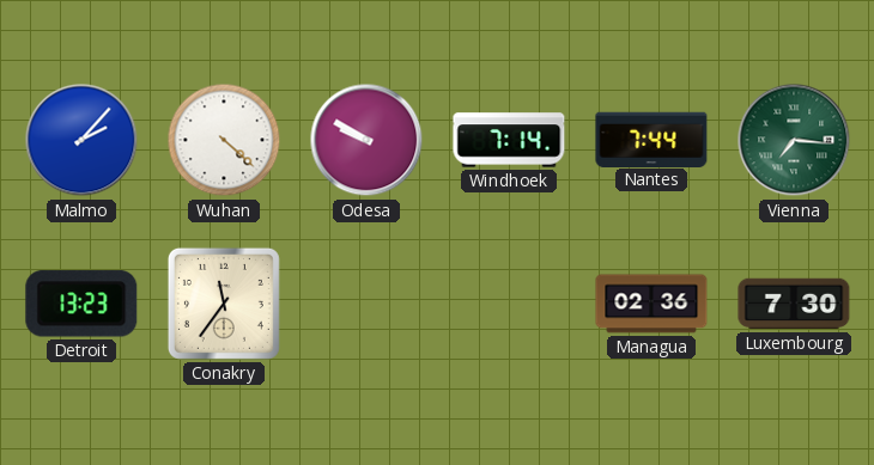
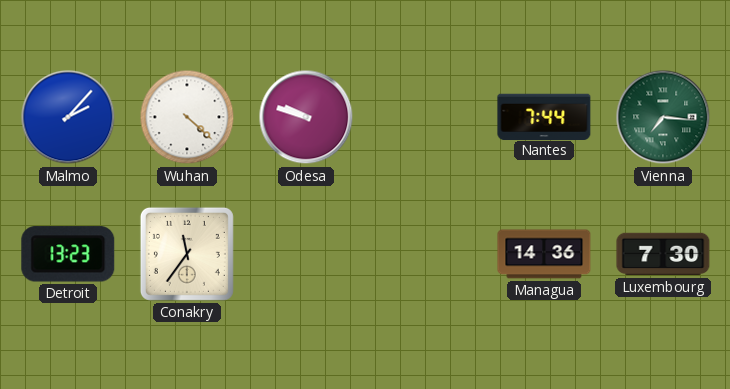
Odesa: 9:50 -> 9:48
Windhoek: 7:14 -> none
Managua: 02:36 -> 14:36
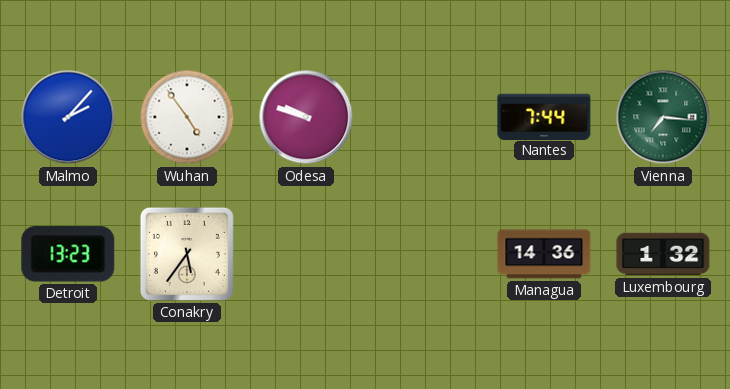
Wuhan: 4:22 -> 4:54
Conakry: 11:36 -> 5:36
Luxembourg: 7:30 -> 1:32
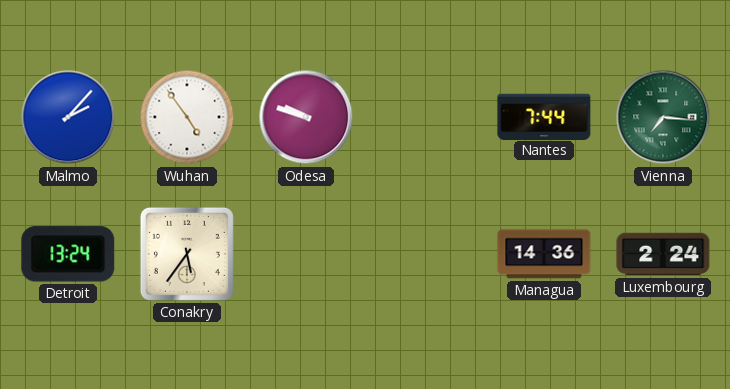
Detroit: 13:23 -> 13:24
Luxembourg: 1:32 -> 2:24
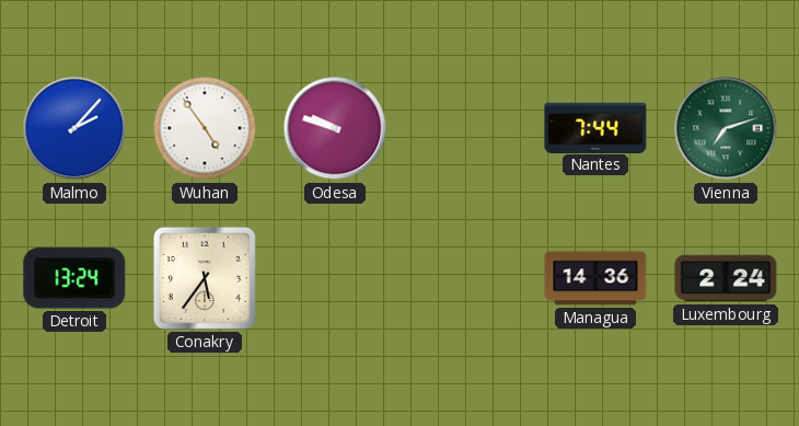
Vienna: 7:16 -> 7:12
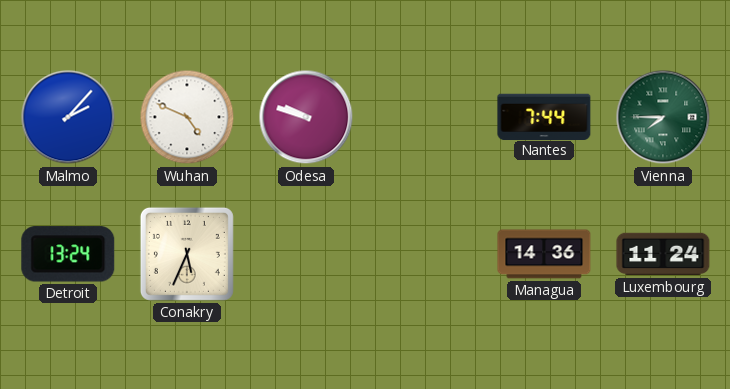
Wuhan: 4:54 -> 4:49
Vienna: 7:12 -> 7:45
Conakry: 5:36 -> 5:34
Luxembourg: 2:24 -> 11:24
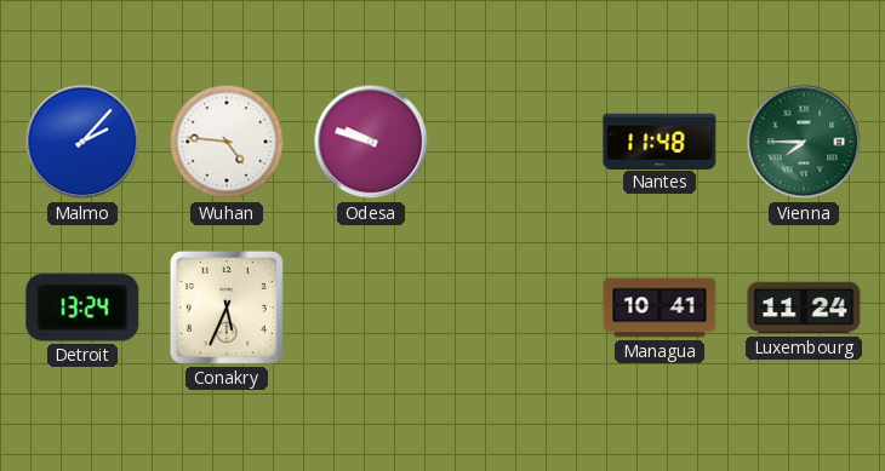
Wuhan: 4:49 -> 4:46
Nantes: 7:44 -> 11:48
Managua: 14:36 -> 10:41
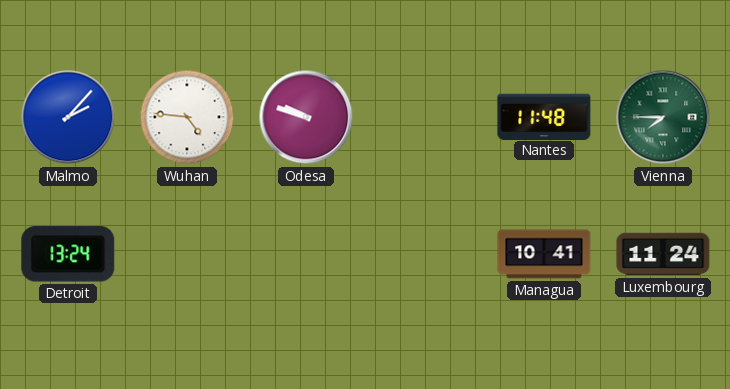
Conakry: 5:34 -> none
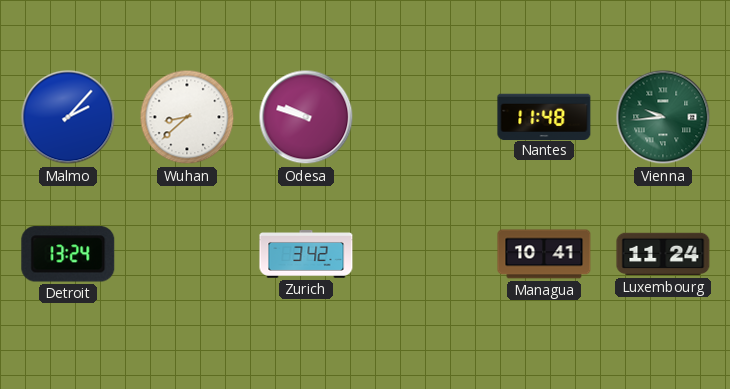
Wuhan: 4:46 -> 8:38
Vienna: 7:45 -> 9:44
Zurich: none -> 3:42
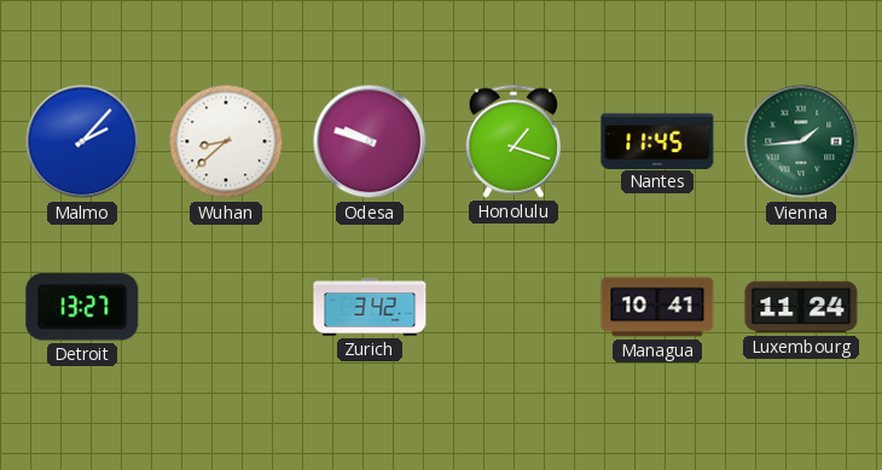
Honolulu: none -> 1:18
Nantes: 11:48 -> 11:45
Vienna: 9:44 -> 1:44
Detroit: 13:24 -> 13:27
